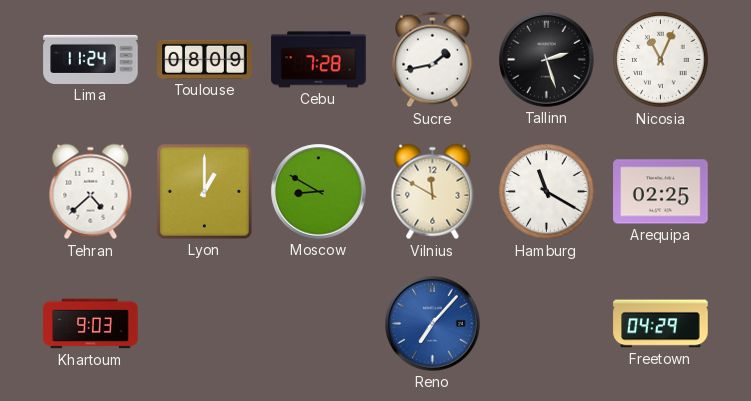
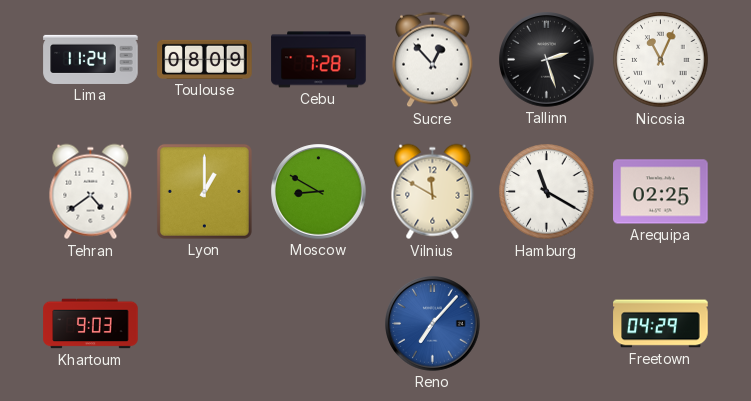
Sucre: 1:43 -> 12:53
Tehran: 4:38 -> 4:39
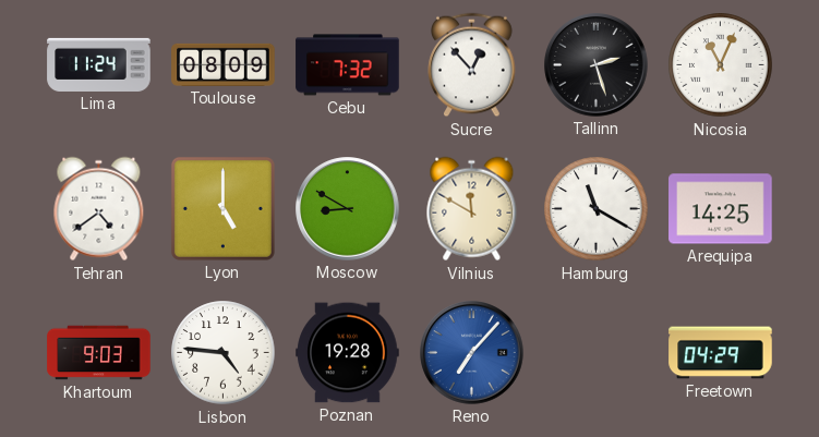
Cebu: 7:28 -> 7:32
Lyon: 1:00 -> 5:00
Arequipa: 02:25 -> 14:25
Lisbon: none -> 4:46
Poznan: none -> 19:28
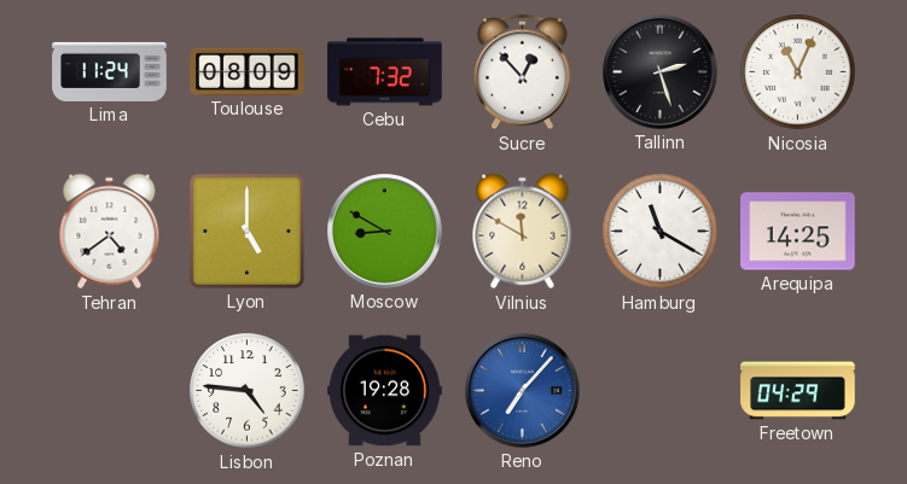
Khartoum: 9:03 -> none
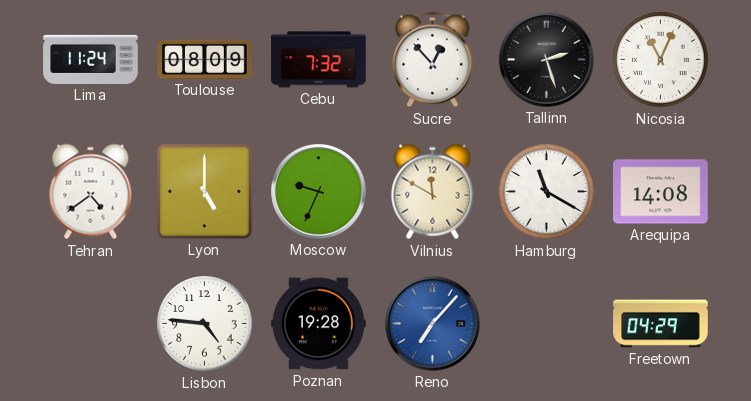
Moscow: 8:50 -> 9:34
Arequipa: 14:25 -> 14:08
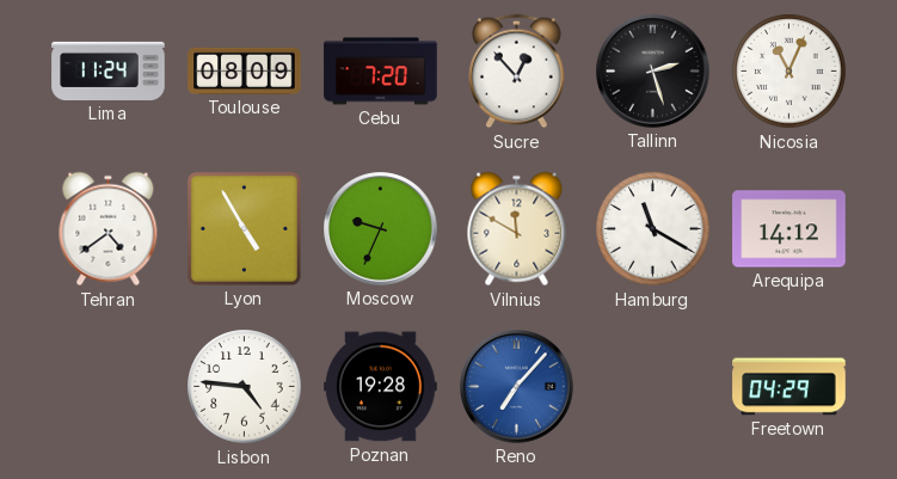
Cebu: 7:32 -> 7:20
Lyon: 5:00 -> 4:55
Arequipa: 14:08 -> 14:12
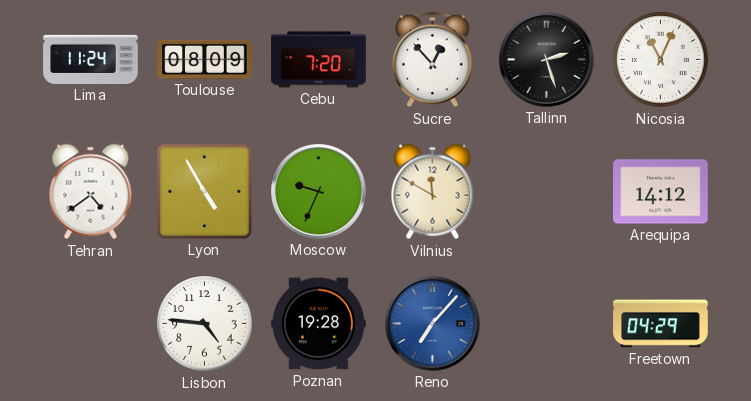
Hamburg: 11:20 -> none
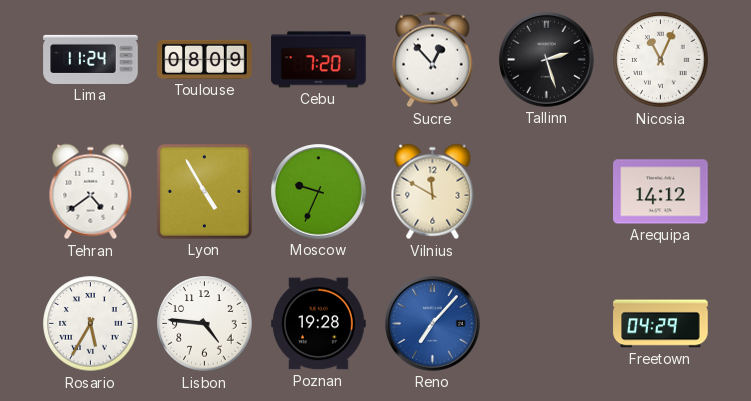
Rosario: none -> 5:35
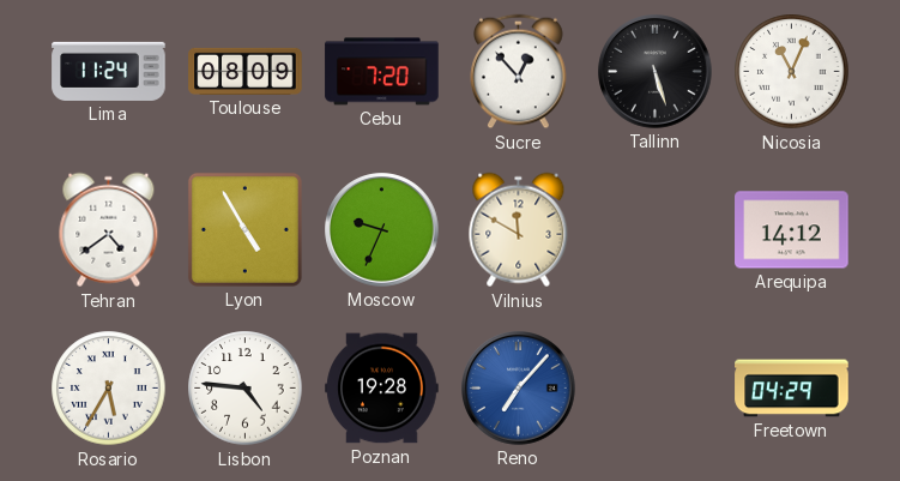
Tallinn: 2:27 -> 5:27
